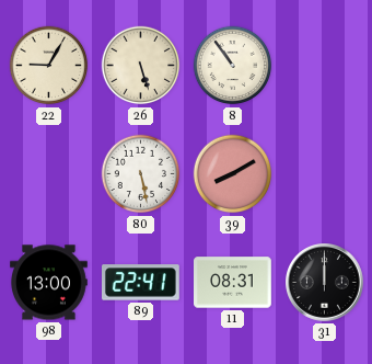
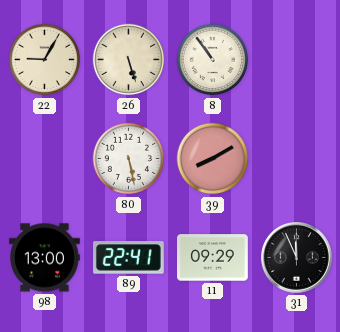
11: 08:31 -> 09:29
31: 12:00 -> 11:56
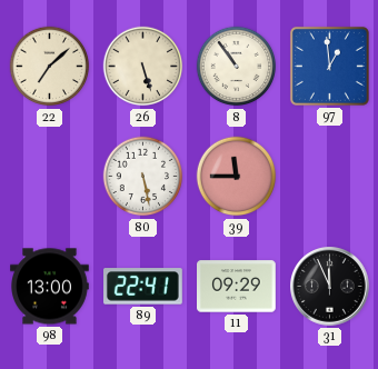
22: 9:05 -> 7:08
97: none -> 12:59
39: 8:10 -> 11:45
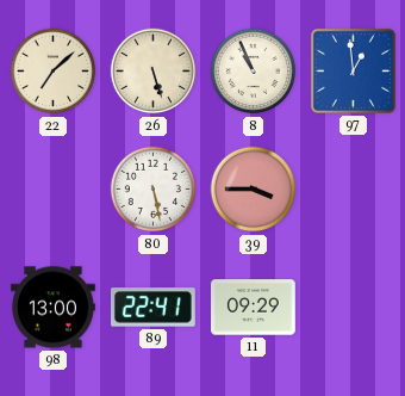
8: 10:54 -> 10:56
39: 11:45 -> 3:45
31: 11:56 -> none
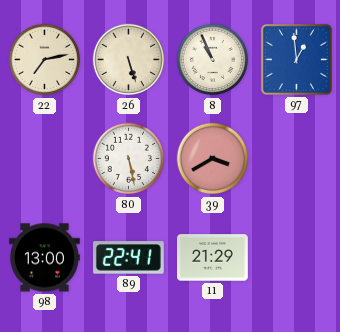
22: 7:08 -> 7:13
39: 3:45 -> 3:40
11: 09:29 -> 21:29
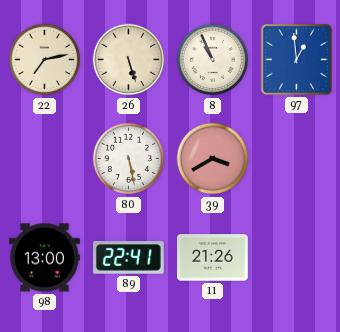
11: 21:29 -> 21:26
